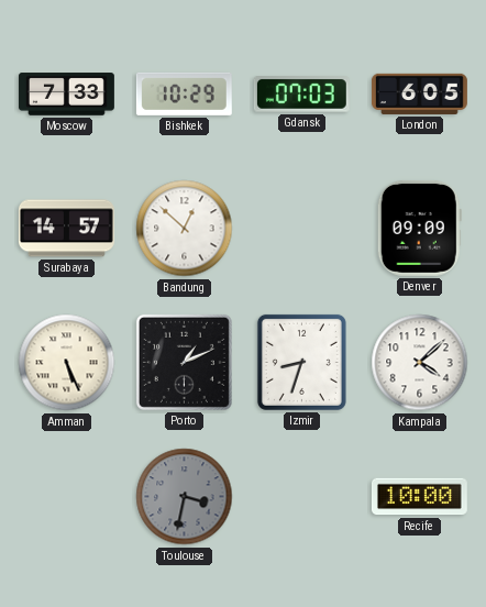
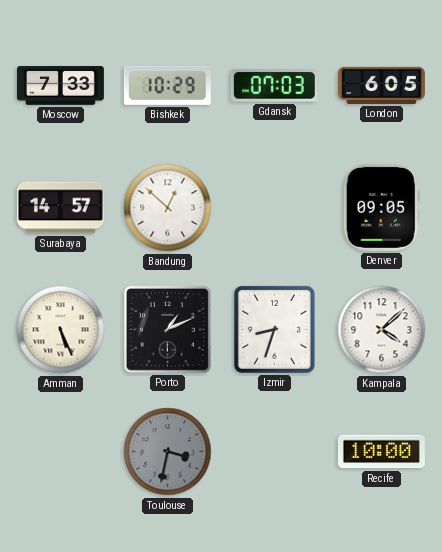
Denver: 09:09 -> 09:05
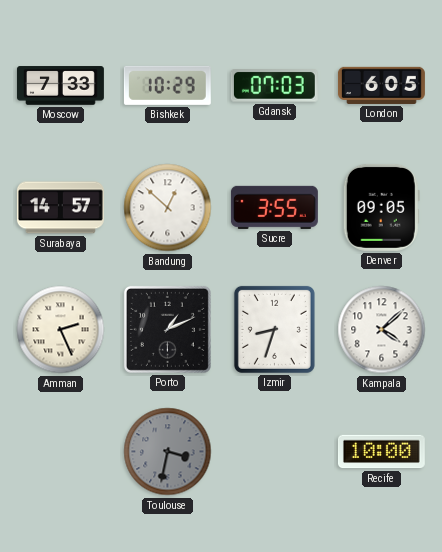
Sucre: none -> 3:55
Amman: 5:26 -> 2:26
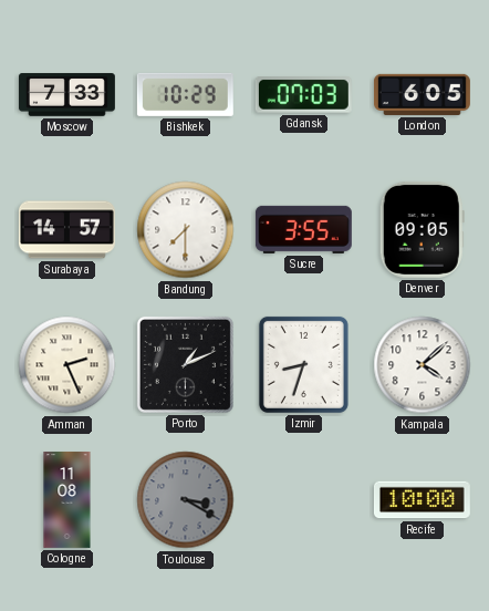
Bandung: 12:52 -> 7:30
Cologne: none -> 11:08
Toulouse: 3:32 -> 3:20
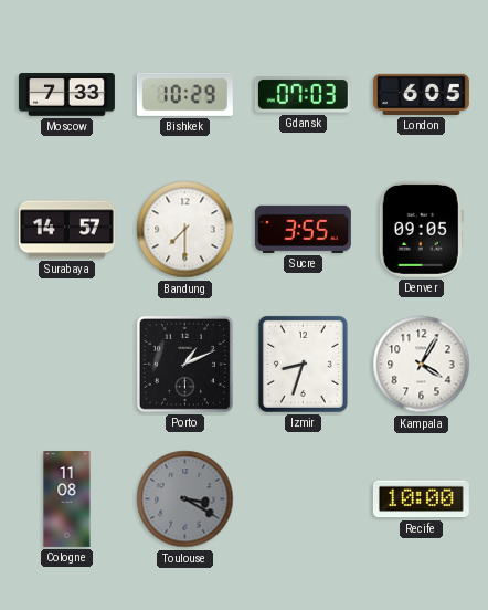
Amman: 2:26 -> none
Kampala: 4:08 -> 4:05
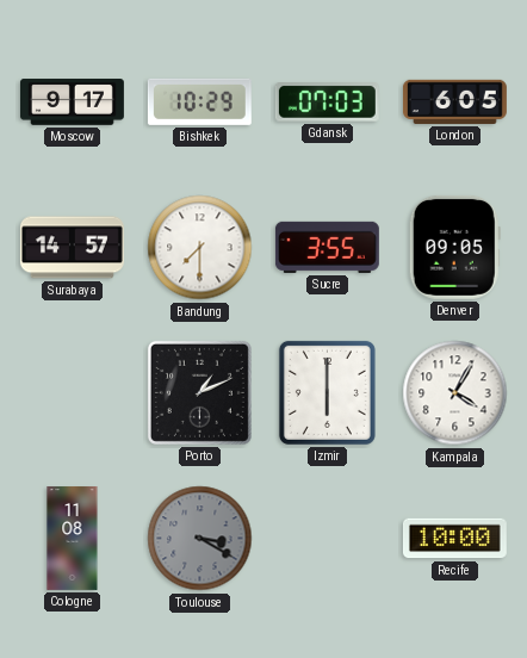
Moscow: 7:33 -> 9:17
Izmir: 8:33 -> 6:00
